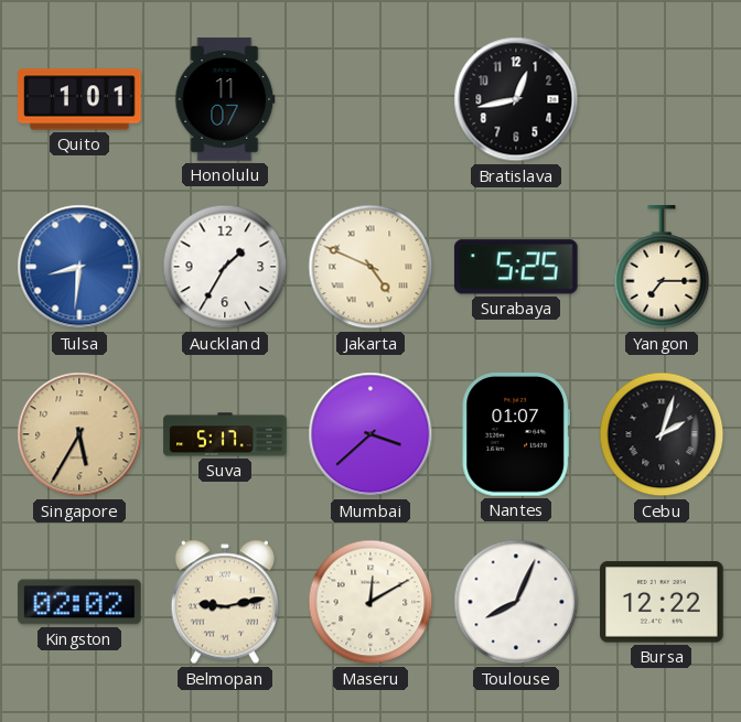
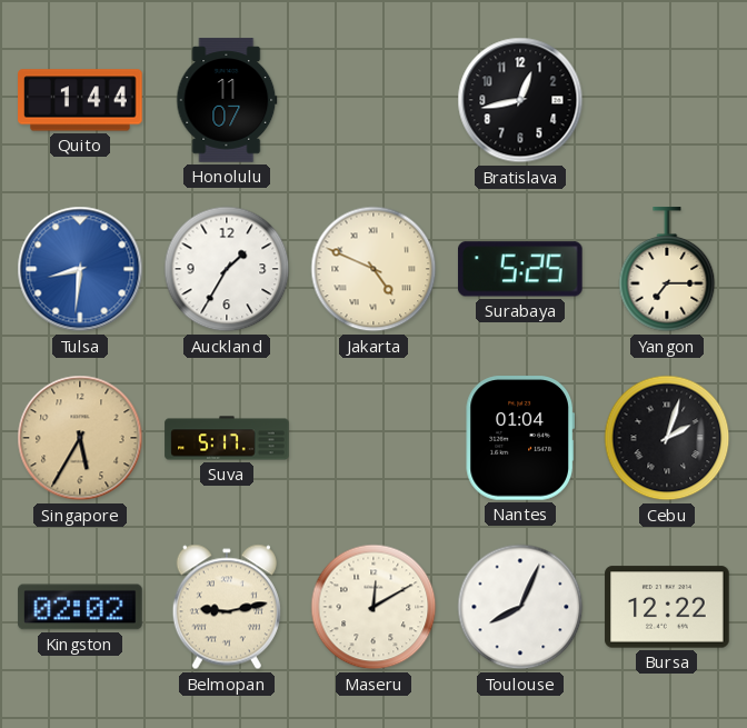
Quito: 1:01 -> 1:44
Mumbai: 3:38 -> none
Nantes: 01:07 -> 01:04
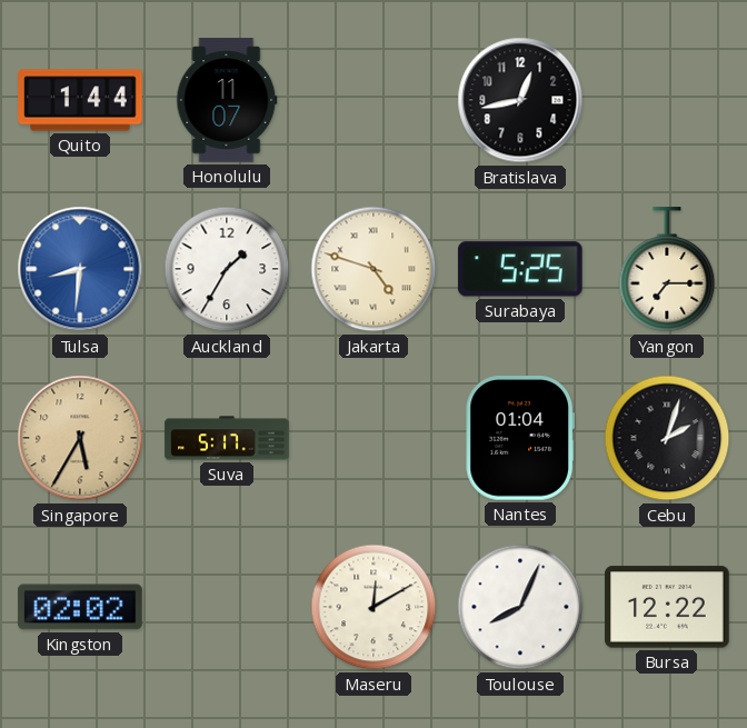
Jakarta: 4:49 -> 4:48
Belmopan: 9:13 -> none
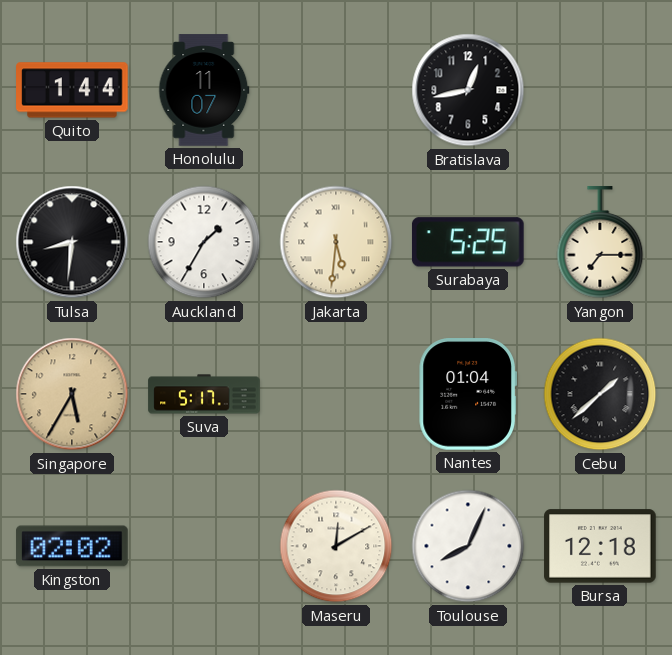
Tulsa dial: blue -> black
Jakarta: 4:48 -> 5:31
Cebu: 2:03 -> 1:38
Bursa: 12:22 -> 12:18
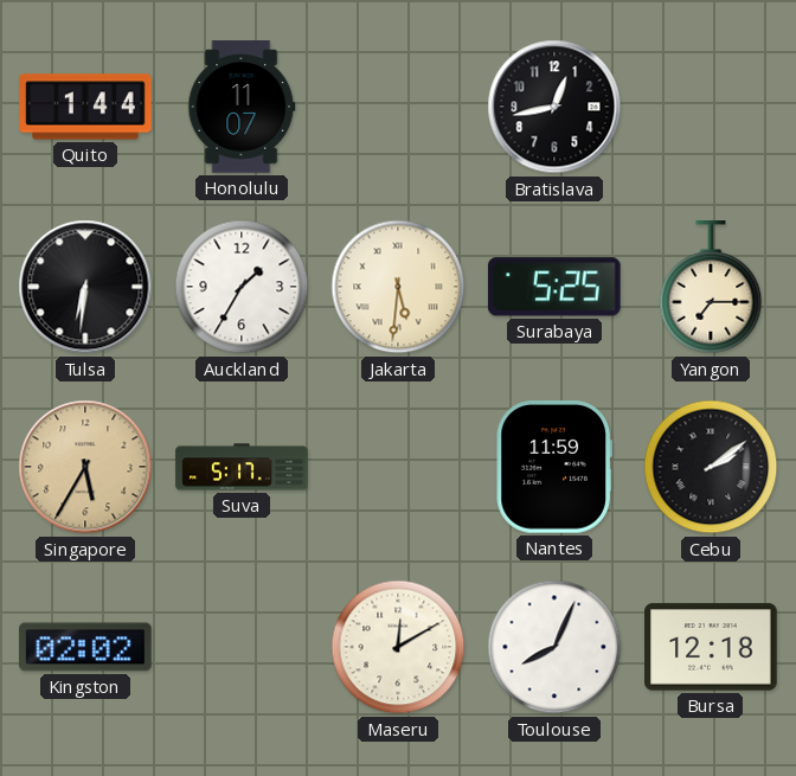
Tulsa: 8:31 -> 6:31
Nantes: 01:04 -> 11:59
Cebu: 1:38 -> 2:09
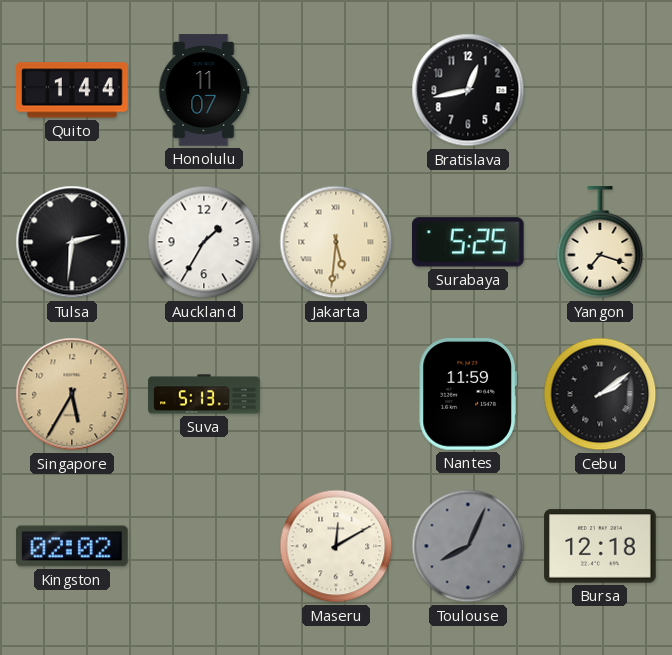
Tulsa: 6:31 -> 2:31
Yangon: 7:15 -> 7:18
Suva: 5:17 -> 5:13
Toulouse dial: white -> grey
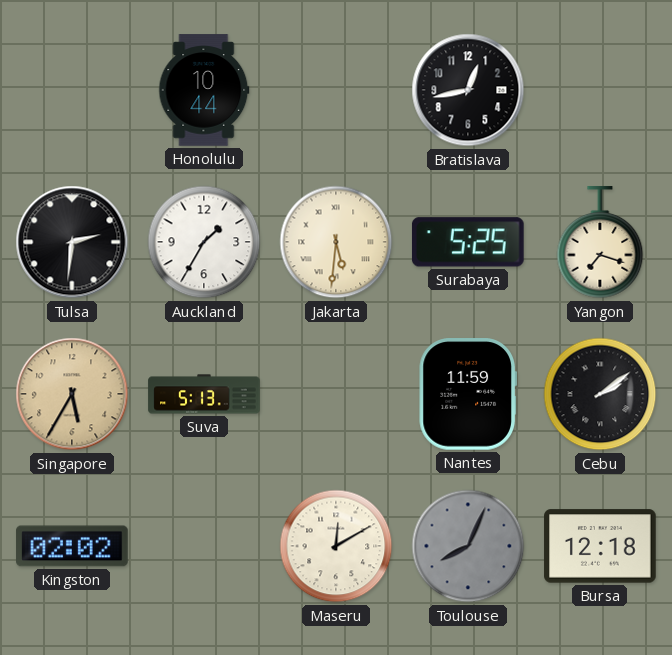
Quito: 1:44 -> none
Honolulu: 11:07 -> 10:44
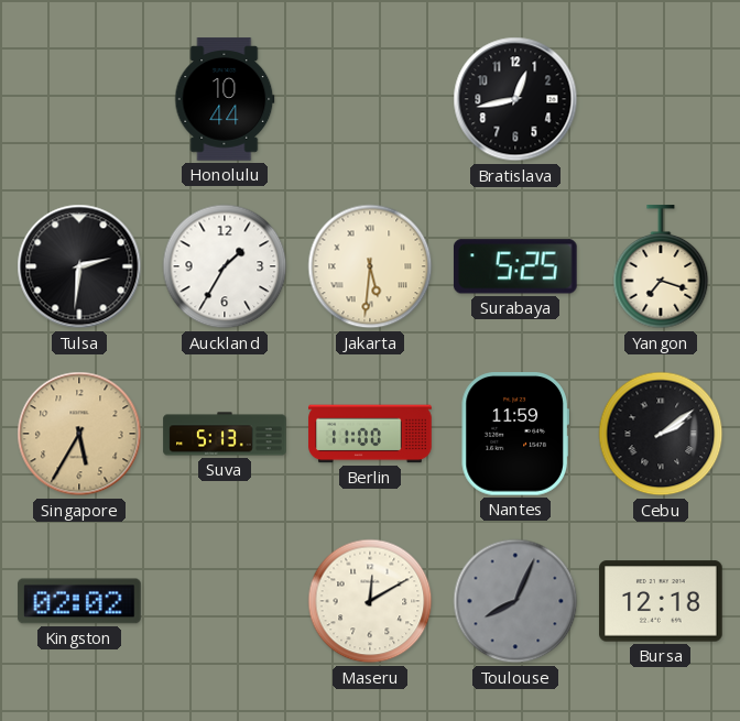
Berlin: none -> 11:00
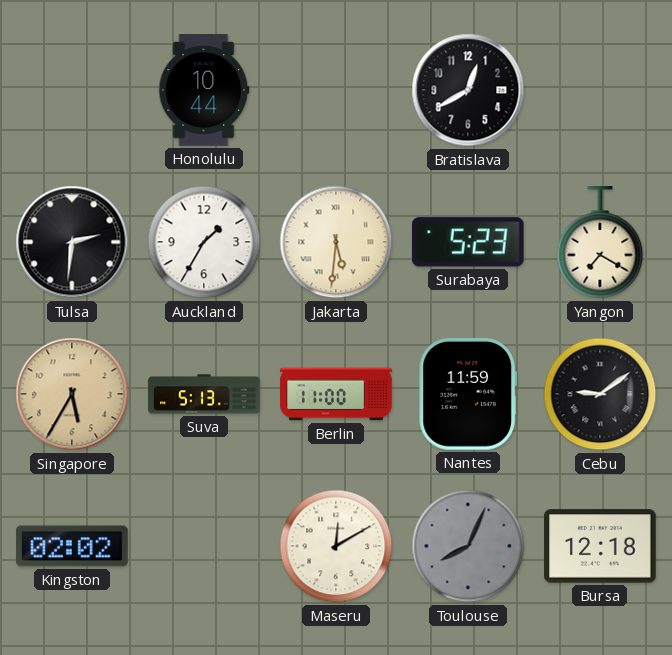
Bratislava: 12:43 -> 12:40
Surabaya: 5:25 -> 5:23
Yangon: 7:18 -> 7:20
Cebu: 2:09 -> 9:09
